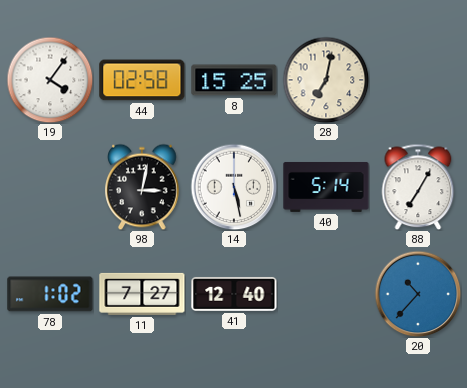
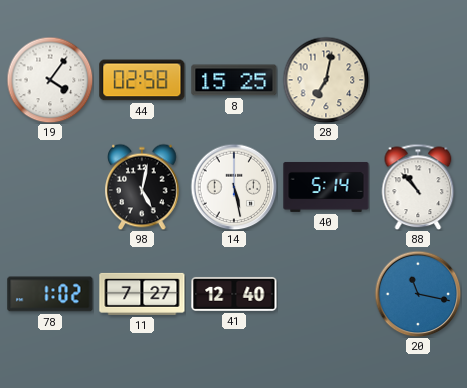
98: 3:02 -> 5:02
88: 7:05 -> 10:53
20: 10:37 -> 11:17
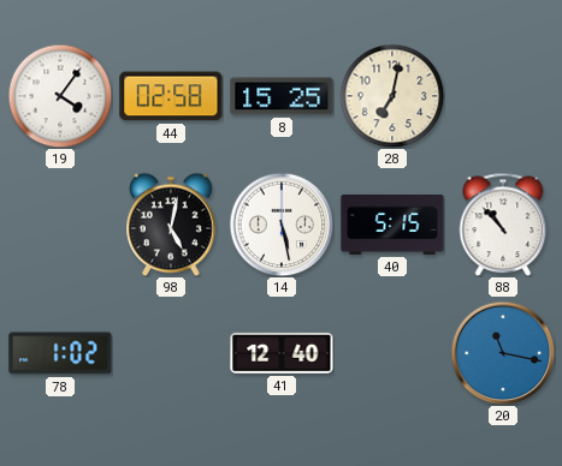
40: 5:14 -> 5:15
11: 7:27 -> none
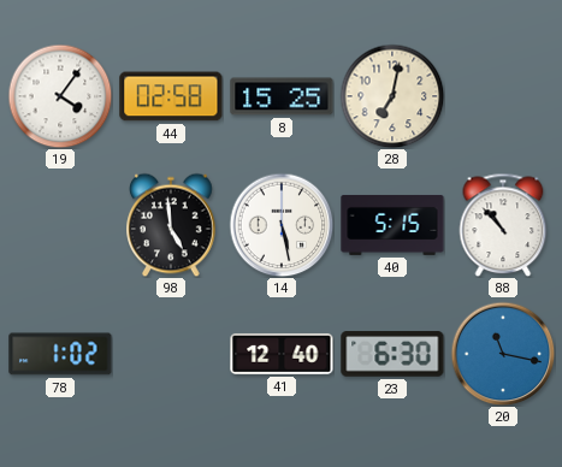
98: 5:02 -> 4:59
23: none -> 6:30
